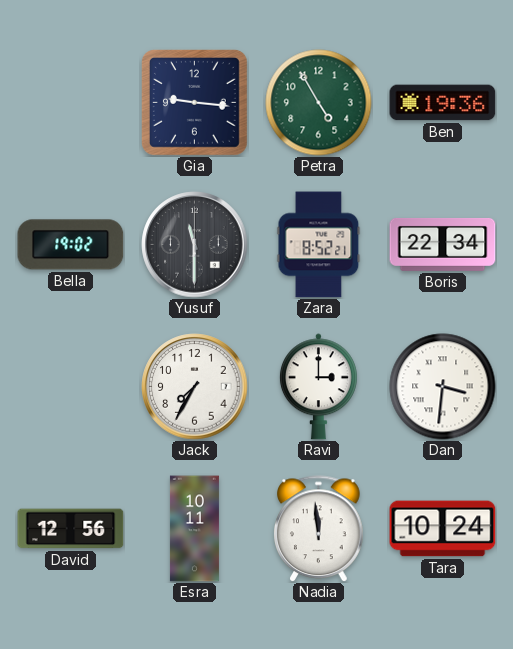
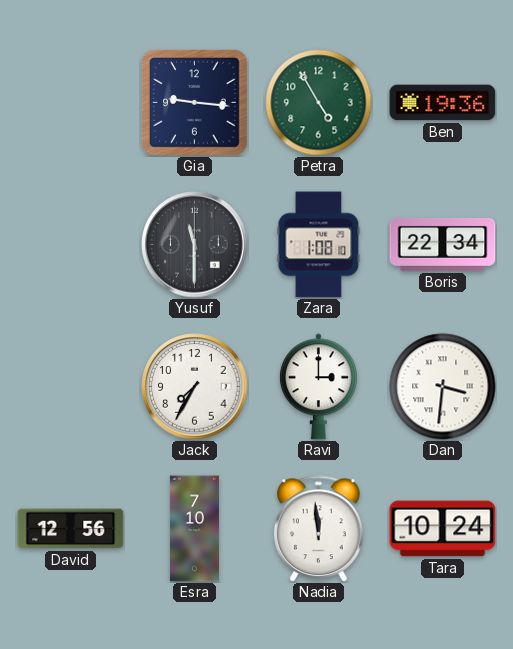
Bella: 19:02 -> none
Zara: 8:52 -> 1:08
Esra: 10:11 -> 7:10
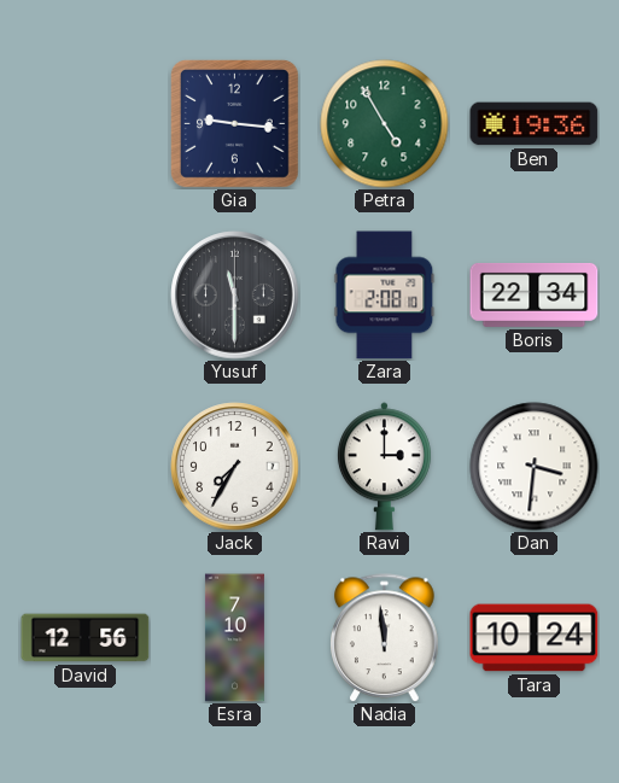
Zara: 1:08 -> 2:08
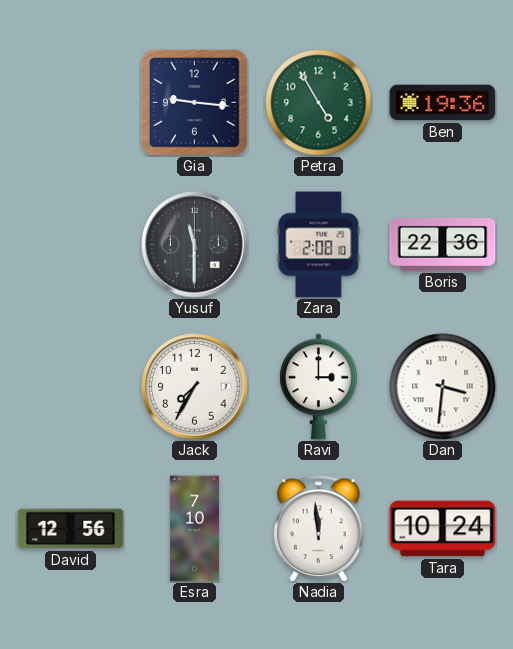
Boris: 22:34 -> 22:36
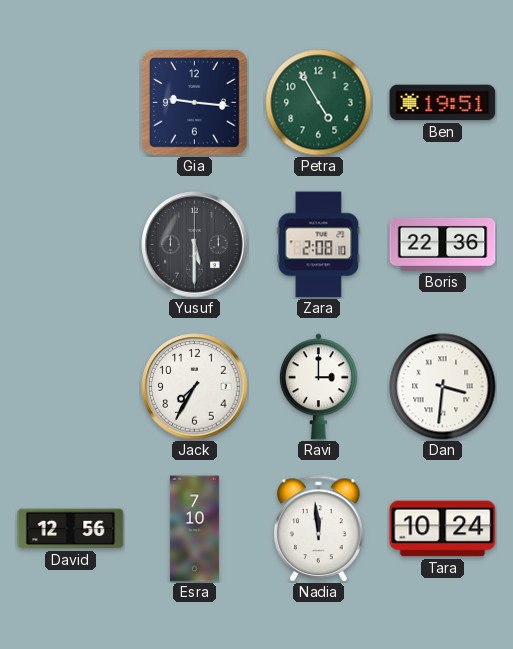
Ben: 19:36 -> 19:51
Yusuf: 11:30 -> 5:30
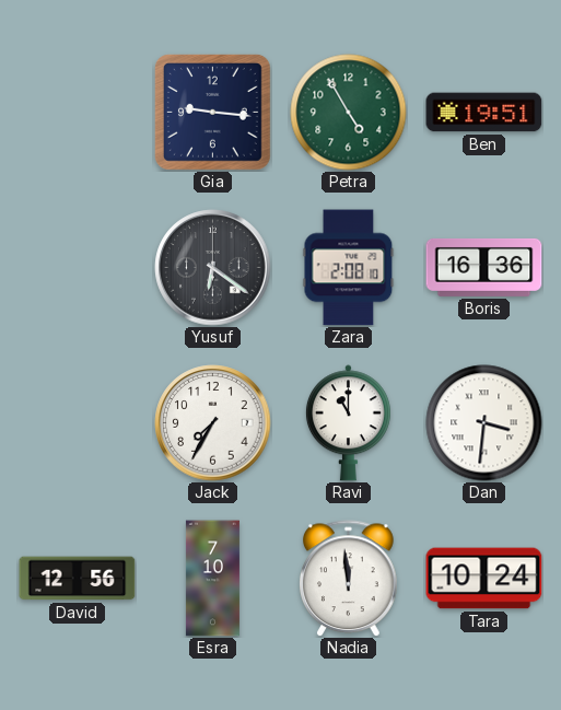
Yusuf: 5:30 -> 6:21
Boris: 22:36 -> 16:36
Ravi: 3:00 -> 11:00
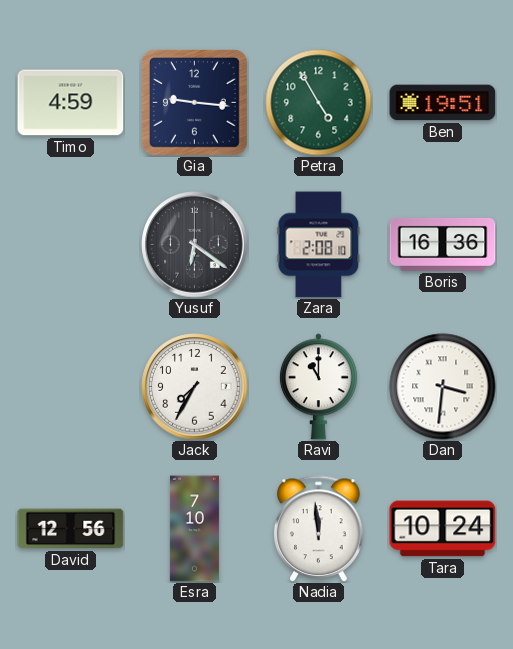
Timo: none -> 4:59
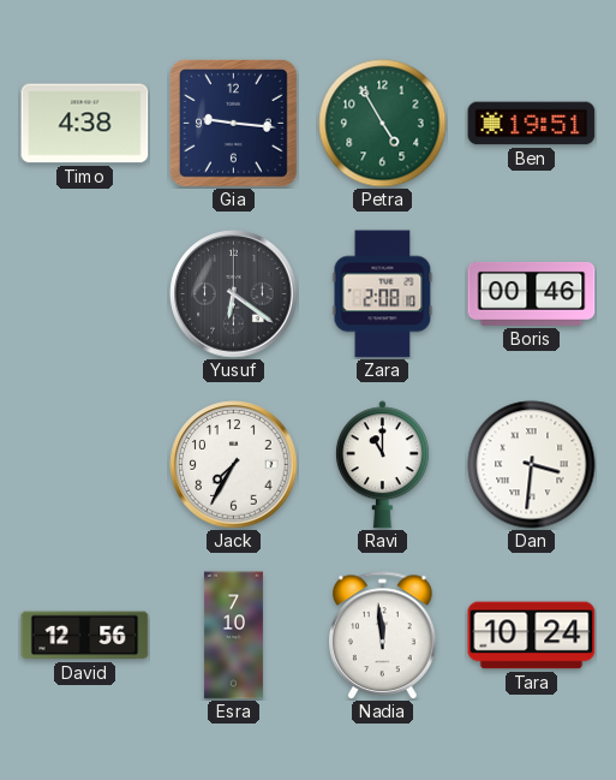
Timo: 4:59 -> 4:38
Boris: 16:36 -> 00:46
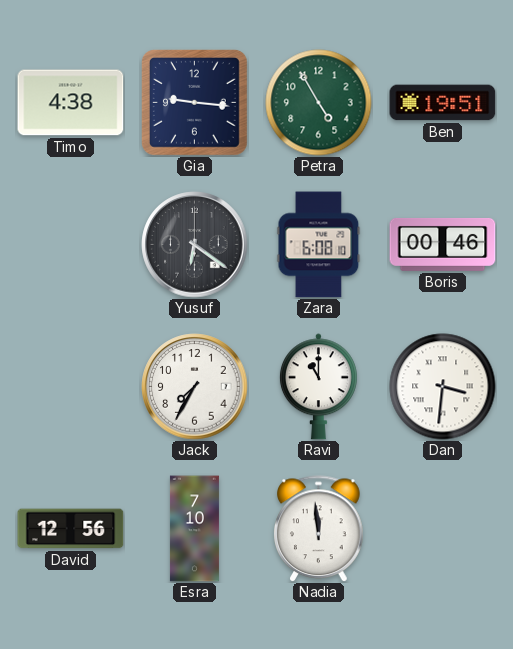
Zara: 2:08 -> 6:08
Tara: 10:24 -> none
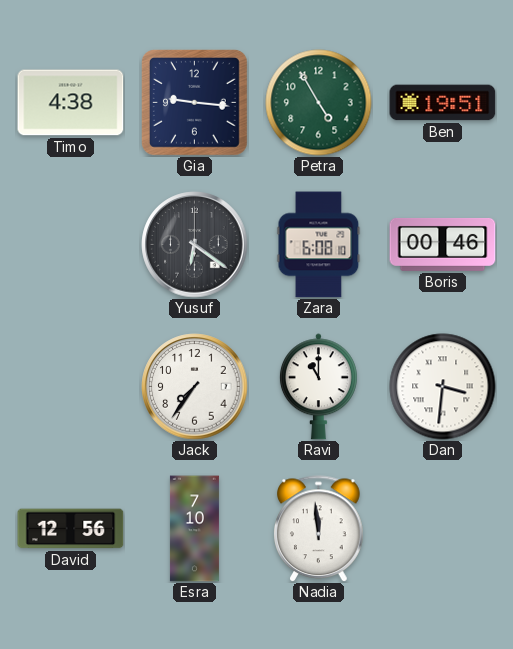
Jack: 7:35 -> 7:36
